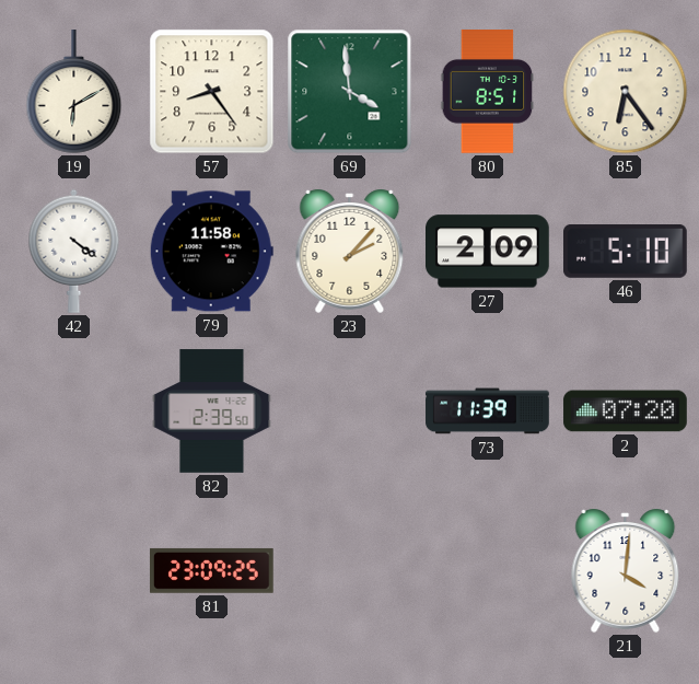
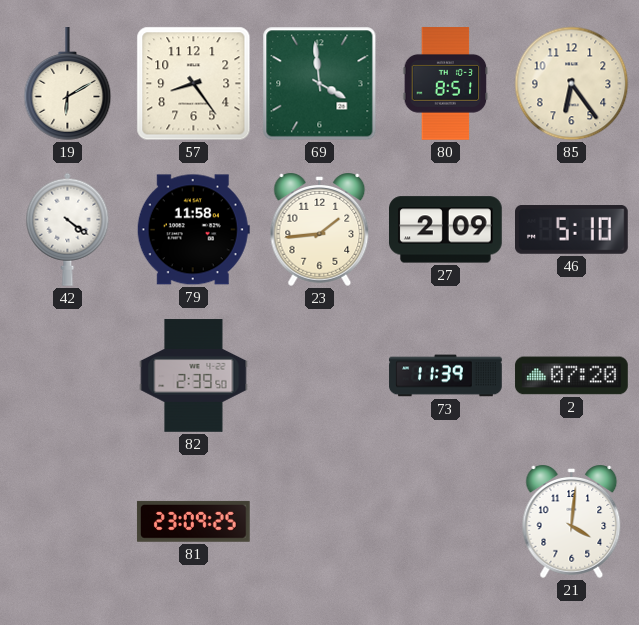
23: 2:07 -> 1:44
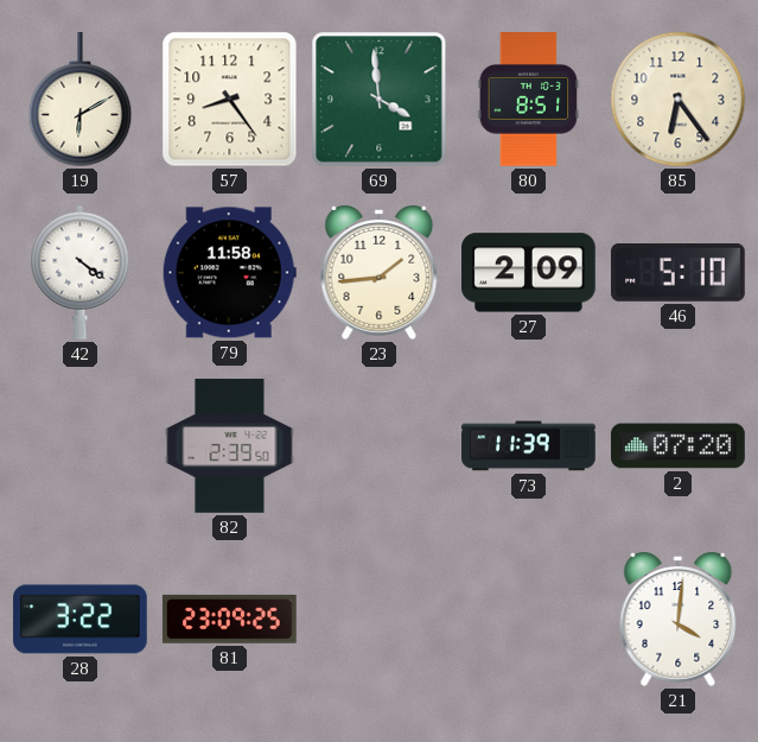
28: none -> 3:22
